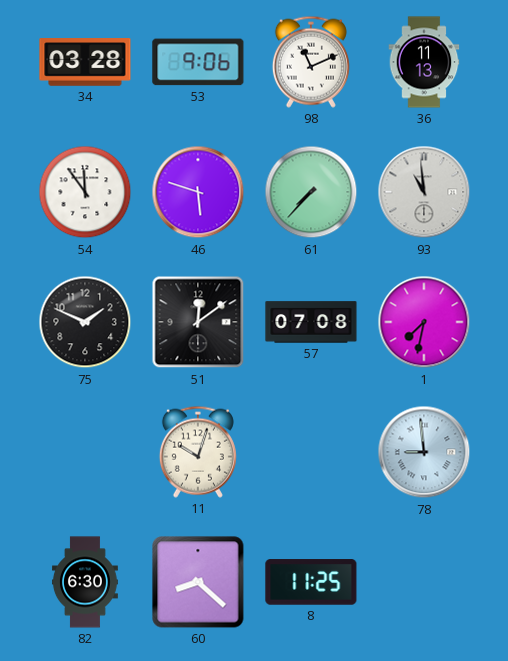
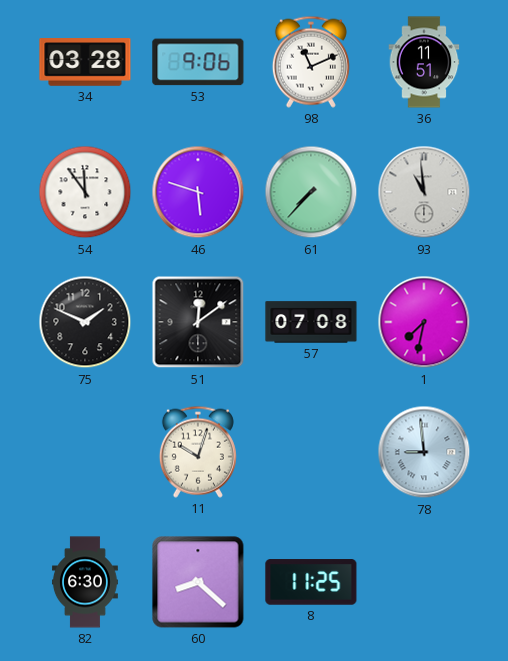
36: 11:13 -> 11:51
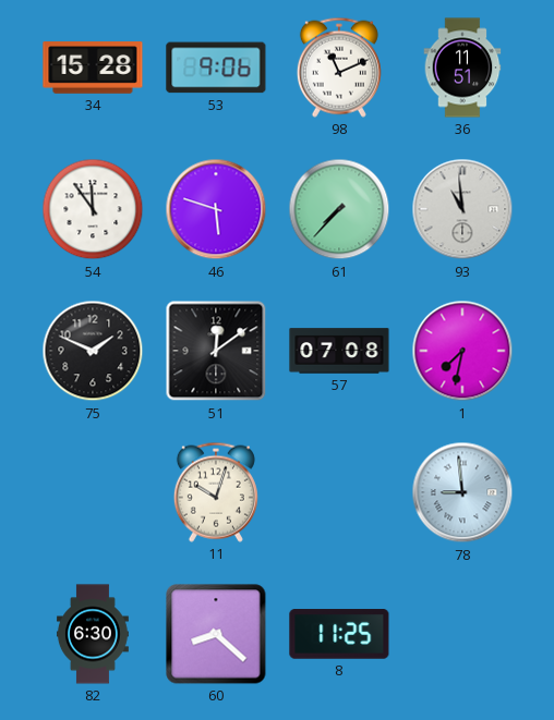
34: 03:28 -> 15:28
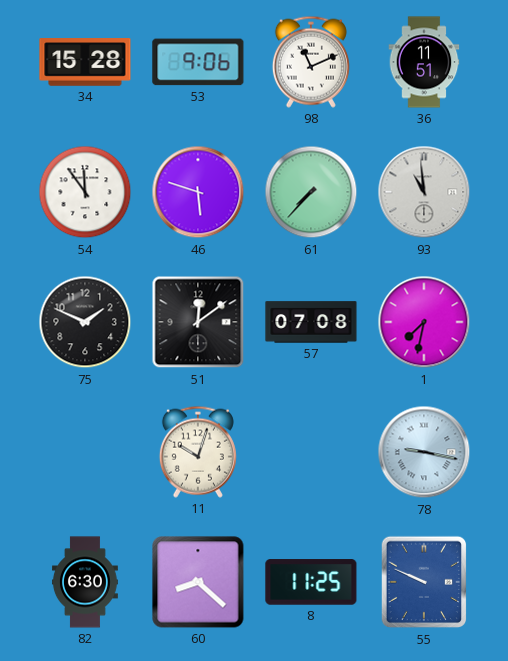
78: 8:59 -> 9:17
55: none -> 9:49
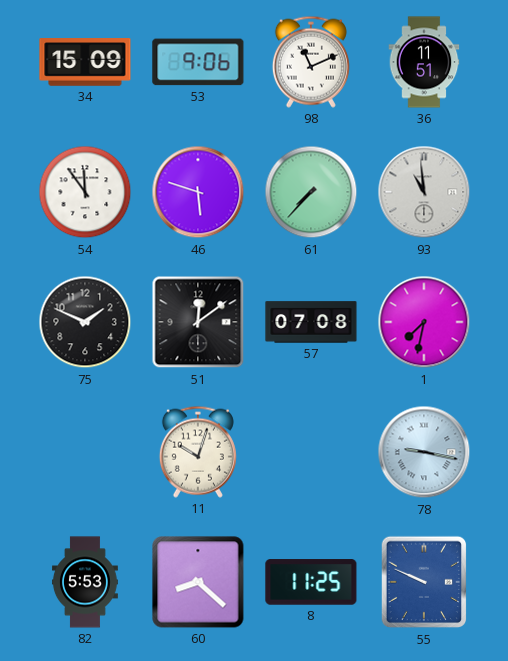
34: 15:28 -> 15:09
82: 6:30 -> 5:53
